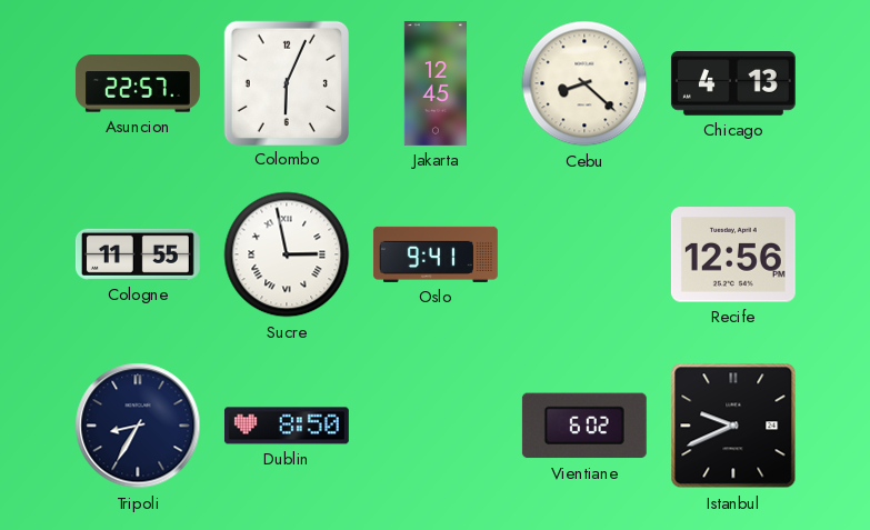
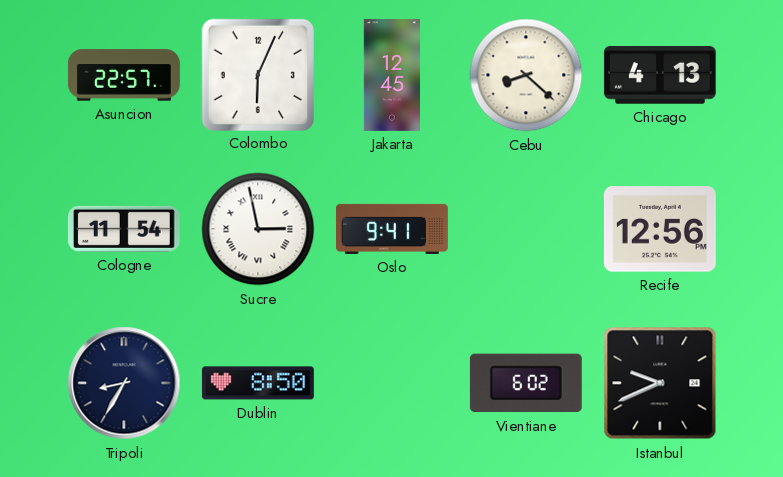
Cologne: 11:55 -> 11:54
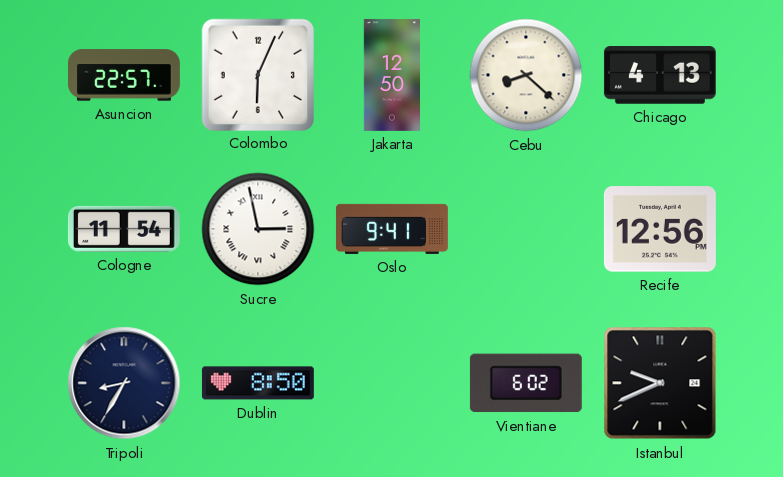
Jakarta: 12:45 -> 12:50
